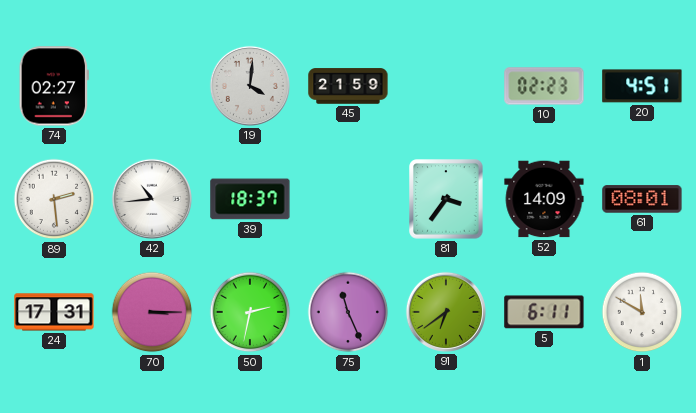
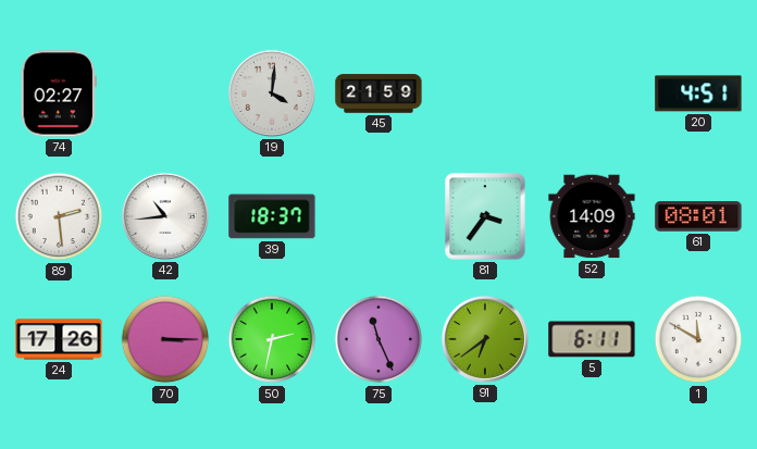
10: 02:23 -> none
24: 17:31 -> 17:26
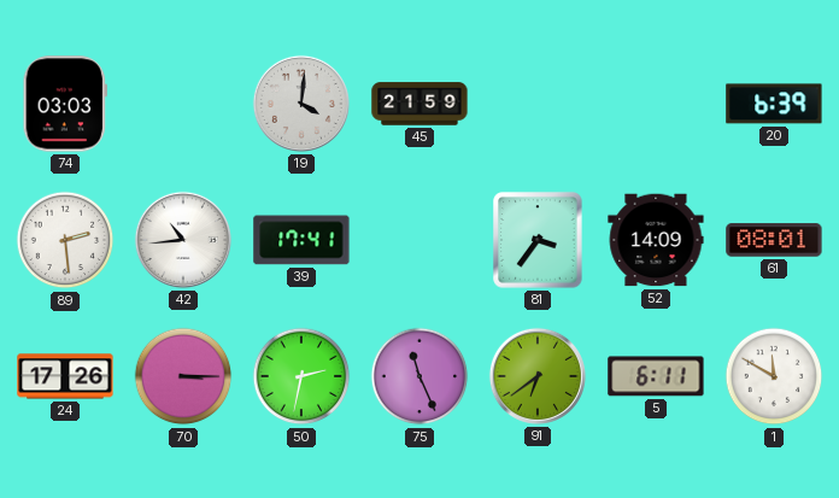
74: 02:27 -> 03:03
20: 4:51 -> 6:39
39: 18:37 -> 17:41
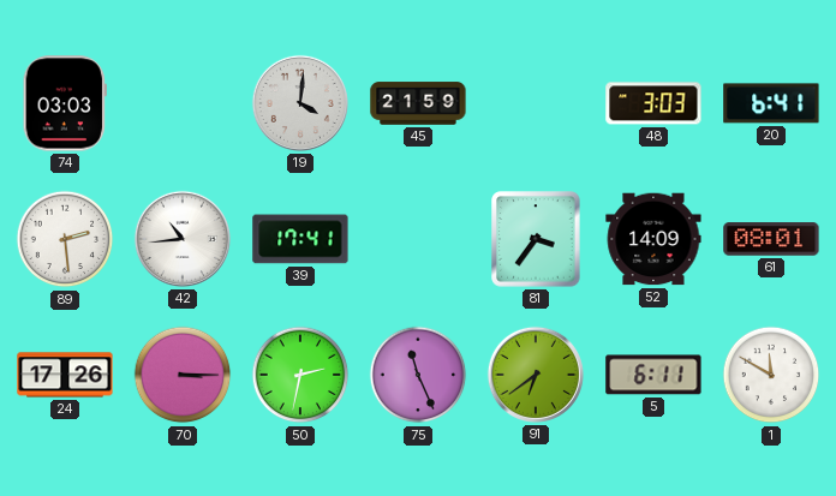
48: none -> 3:03
20: 6:39 -> 6:41
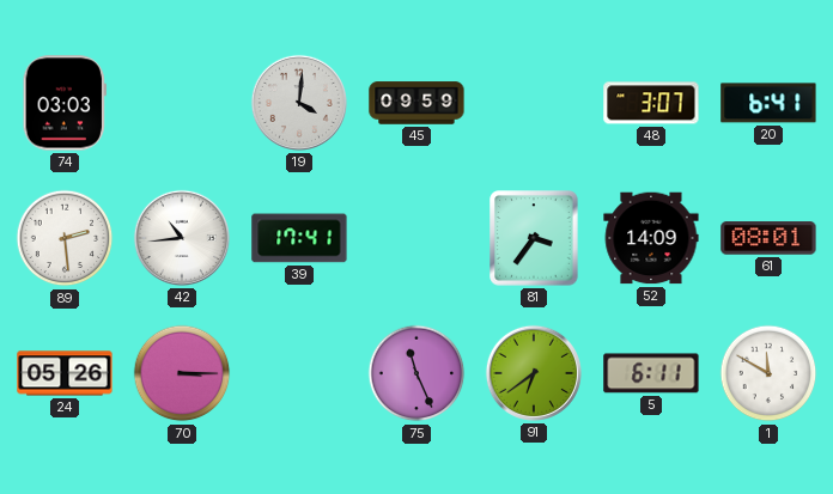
45: 21:59 -> 09:59
48: 3:03 -> 3:07
24: 17:26 -> 05:26
50: 2:32 -> none
